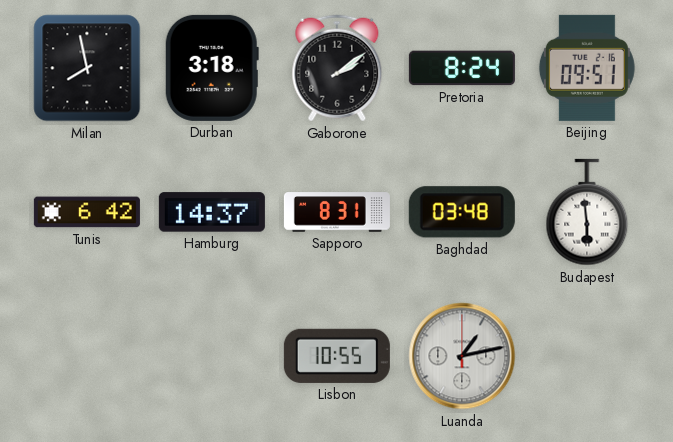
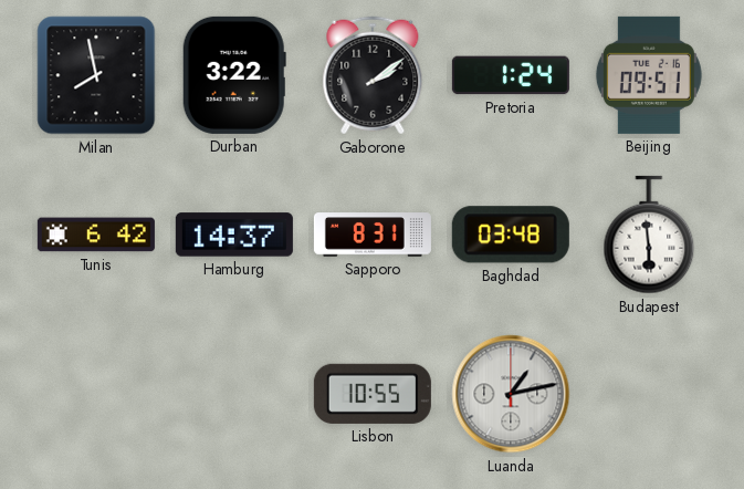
Durban: 3:18 -> 3:22
Pretoria: 8:24 -> 1:24
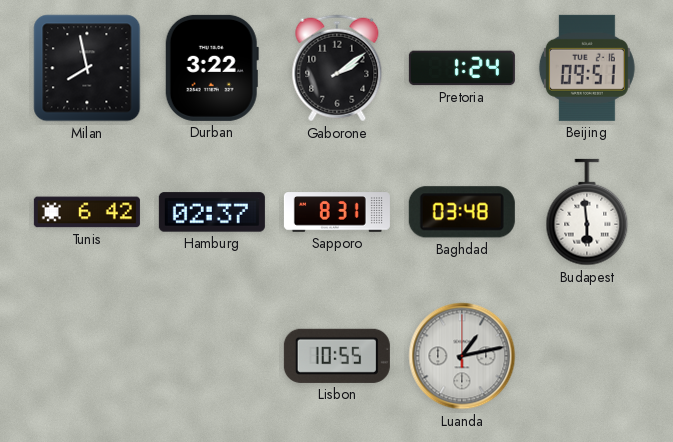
Hamburg: 14:37 -> 02:37
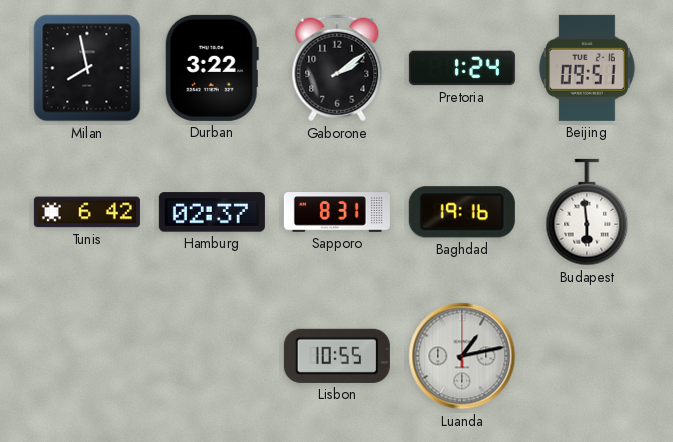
Baghdad: 03:48 -> 19:16
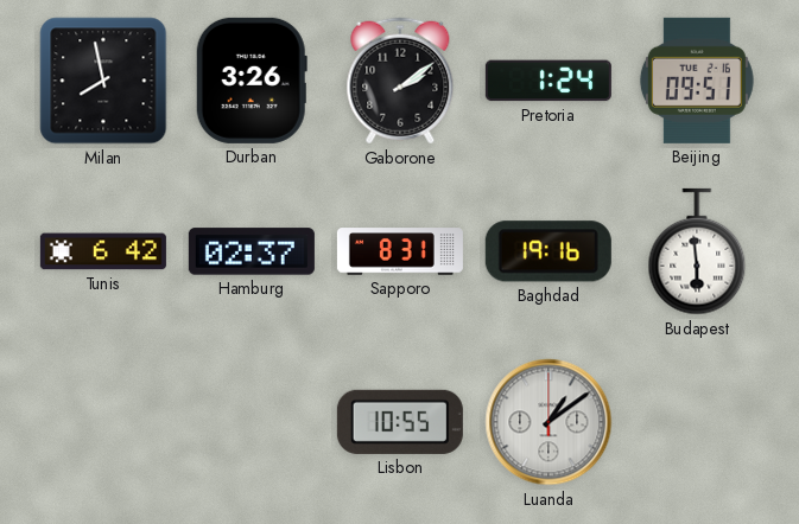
Durban: 3:22 -> 3:26
Luanda: 1:13 -> 1:09
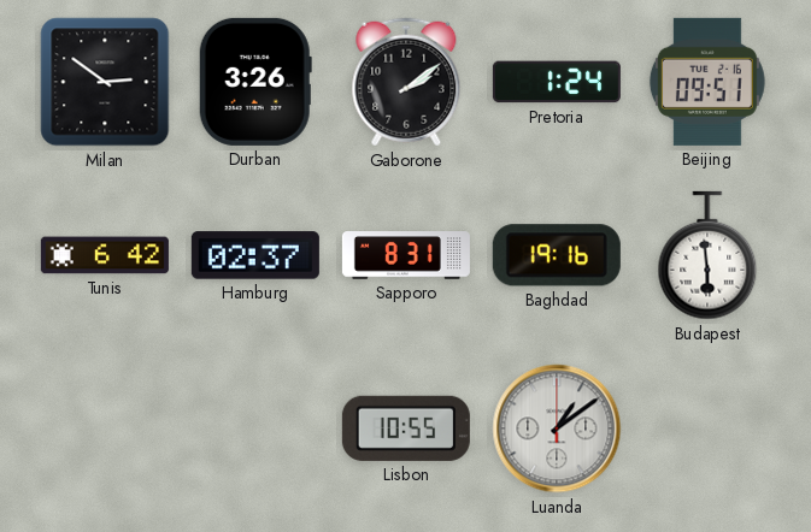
Milan: 7:58 -> 2:51
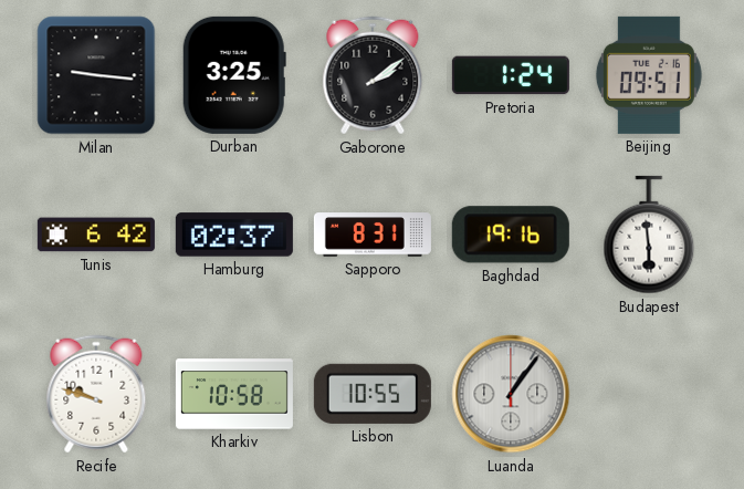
Milan: 2:51 -> 9:16
Durban: 3:26 -> 3:25
Recife: none -> 9:48
Kharkiv: none -> 10:58
Luanda: 1:09 -> 1:06
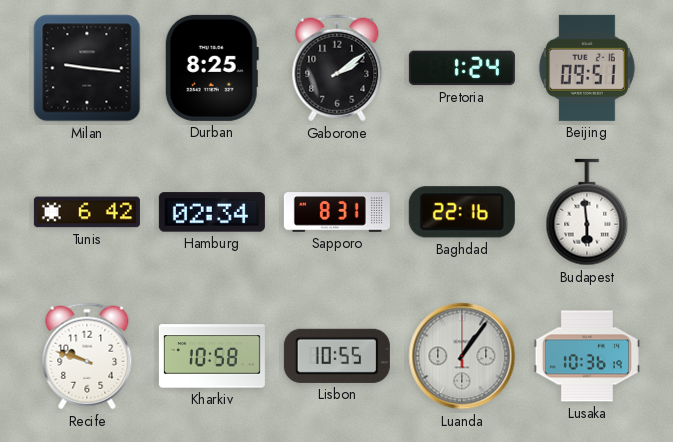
Durban: 3:25 -> 8:25
Hamburg: 02:37 -> 02:34
Baghdad: 19:16 -> 22:16
Lusaka: none -> 10:36
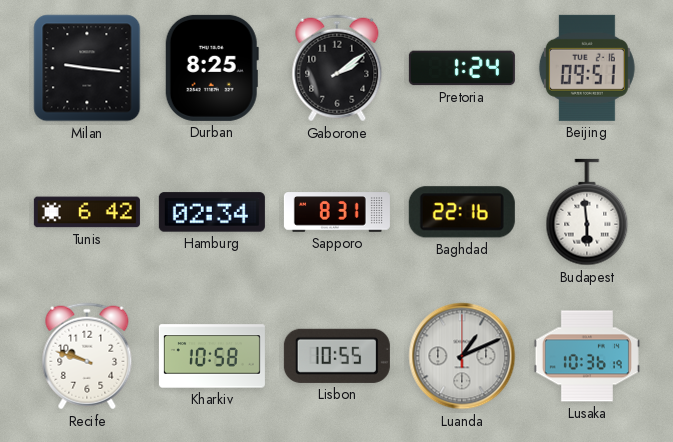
Luanda: 1:06 -> 1:11
